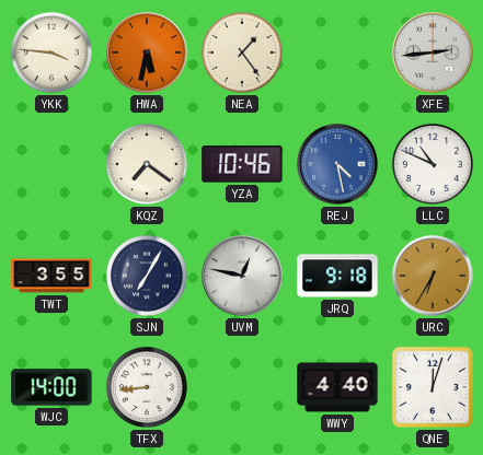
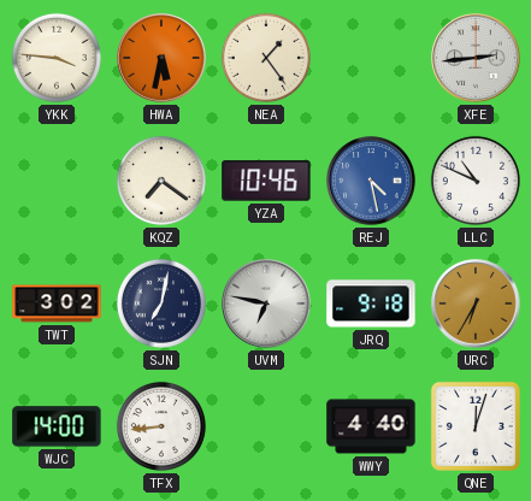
TWT: 3:55 -> 3:02
SJN: 7:05 -> 7:02
UVM: 12:47 -> 6:47
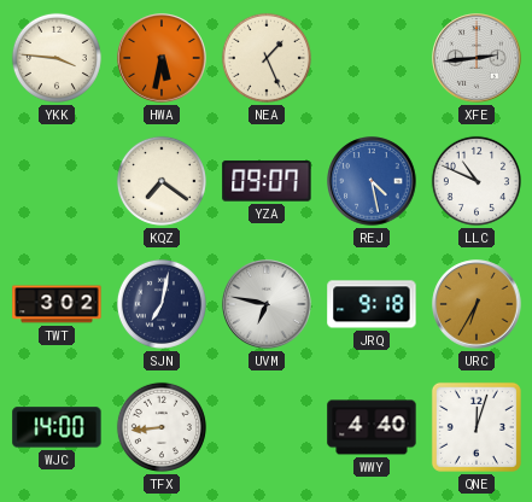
NEA: 1:24 -> 1:26
YZA: 10:46 -> 09:07
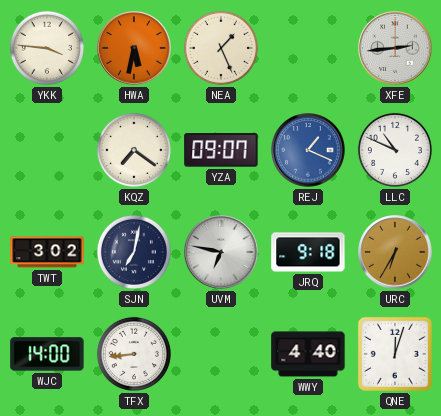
REJ: 4:28 -> 1:19
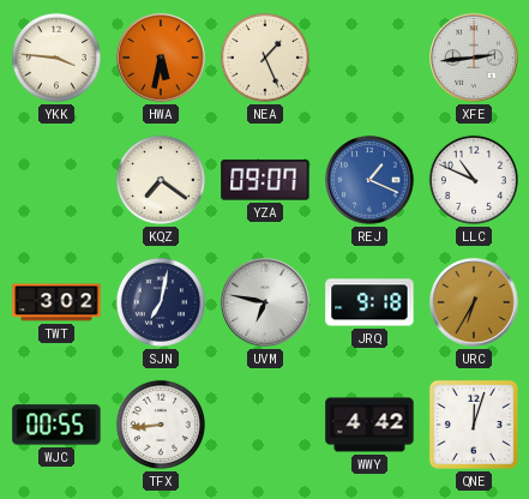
WJC: 14:00 -> 00:55
WWY: 4:40 -> 4:42
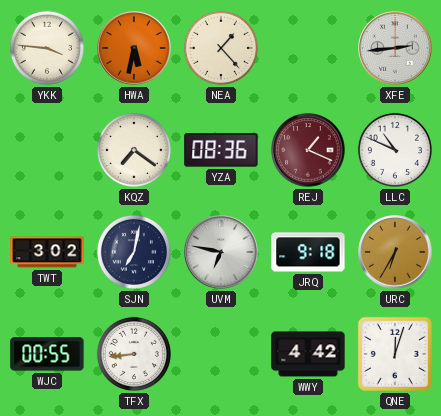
NEA: 1:26 -> 1:23
YZA: 09:07 -> 08:36
REJ dial: blue -> burgundy
